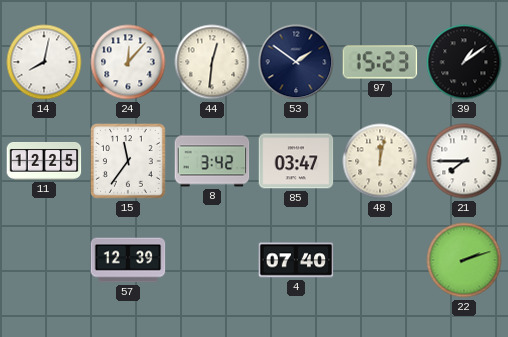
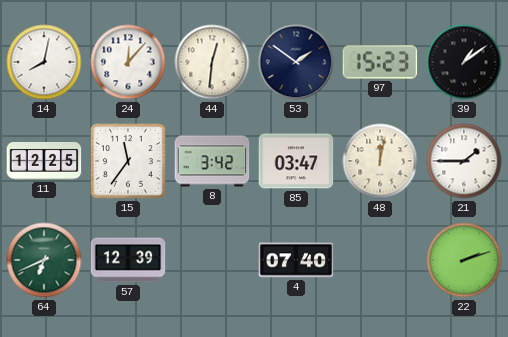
21: 7:45 -> 1:45
64: none -> 6:41
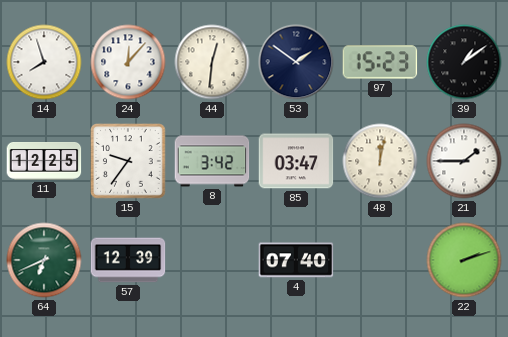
14: 8:02 -> 7:57
15: 11:36 -> 9:36
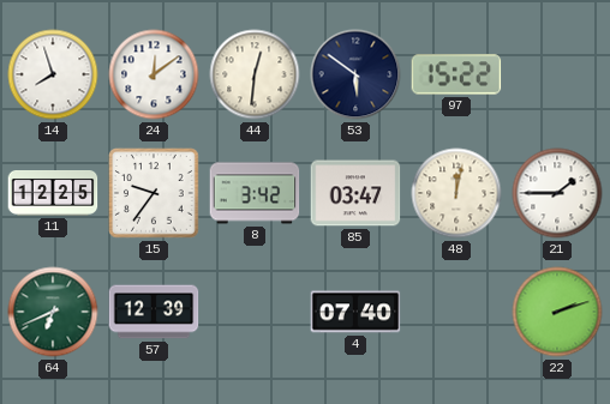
24: 12:07 -> 12:09
53: 1:51 -> 5:51
97: 15:23 -> 15:22
39: 1:09 -> none
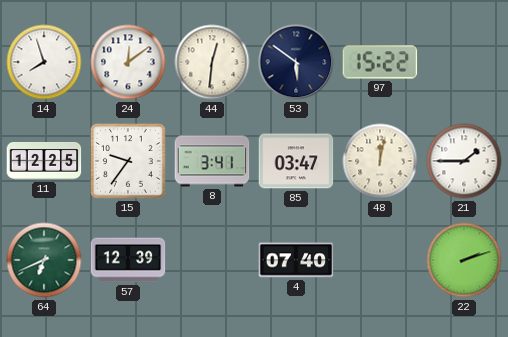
8: 3:42 -> 3:41
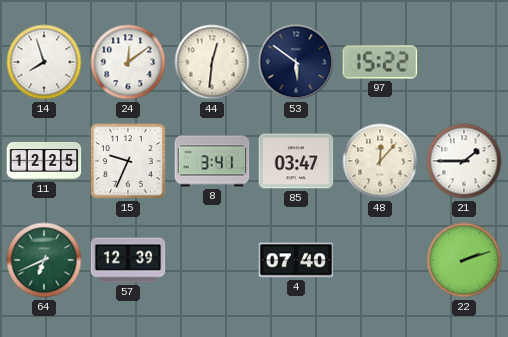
15: 9:36 -> 9:34
48: 12:02 -> 12:07
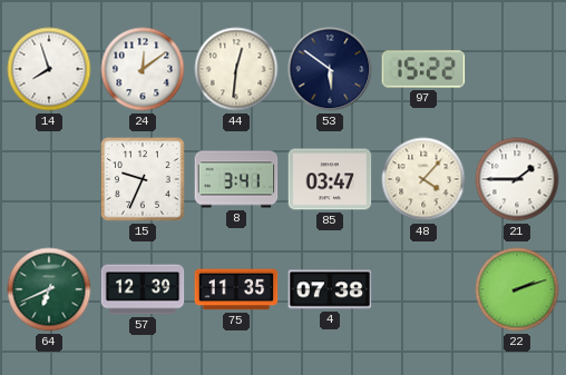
11: 12:25 -> none
48: 12:07 -> 4:07
75: none -> 11:35
4: 07:40 -> 07:38
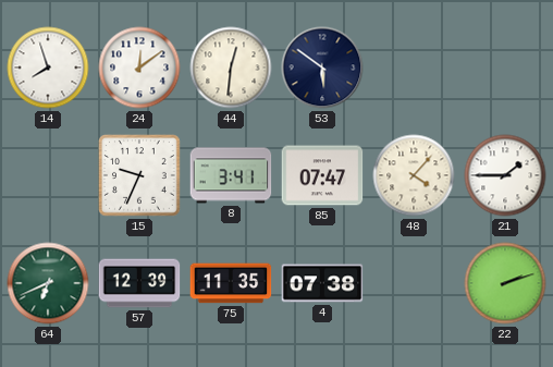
97: 15:22 -> none
85: 03:47 -> 07:47
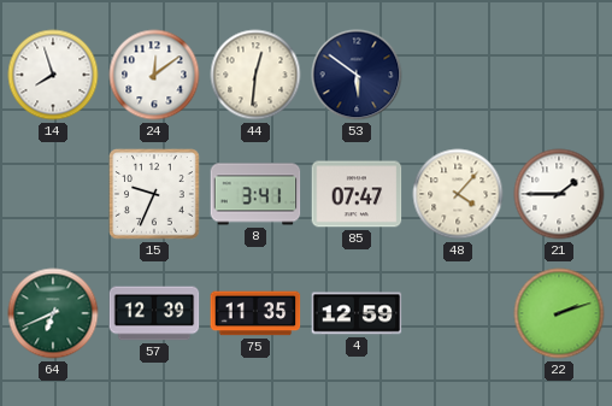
4: 07:38 -> 12:59
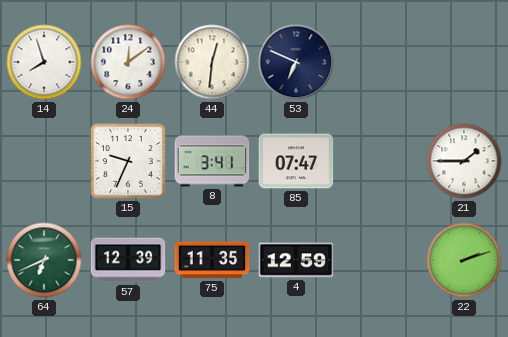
53: 5:51 -> 6:49
48: 4:07 -> none
